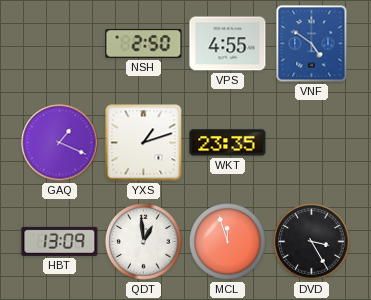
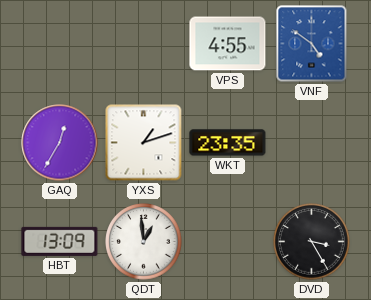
NSH: 2:50 -> none
GAQ: 1:19 -> 12:35
MCL: 11:57 -> none
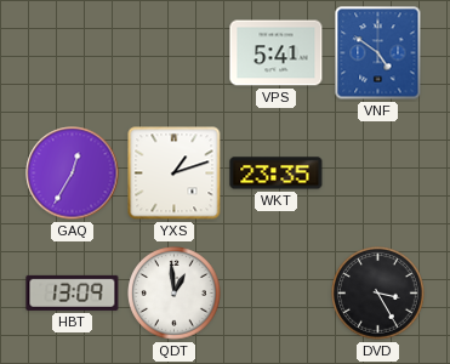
VPS: 4:55 -> 5:41
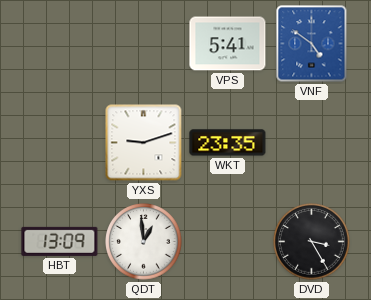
GAQ: 12:35 -> none
YXS: 1:12 -> 9:12
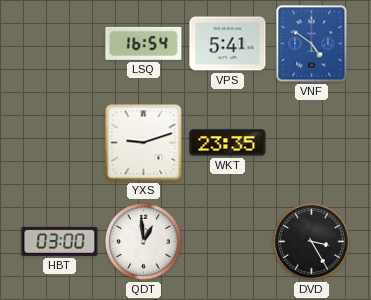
LSQ: none -> 16:54
HBT: 13:09 -> 03:00
